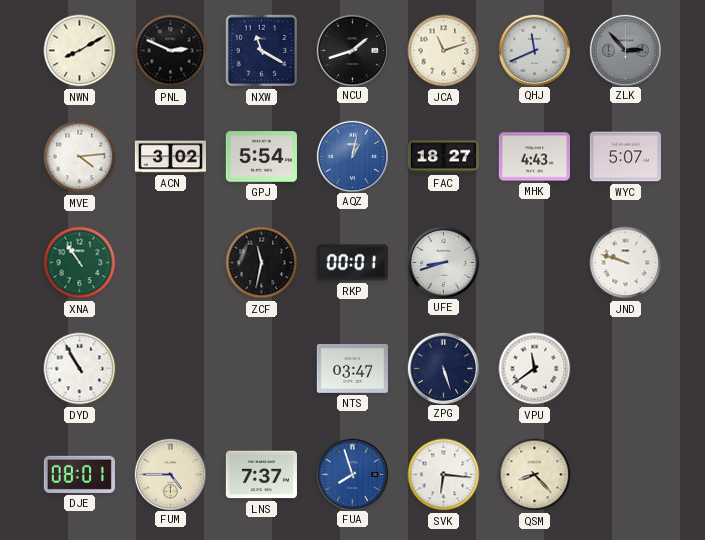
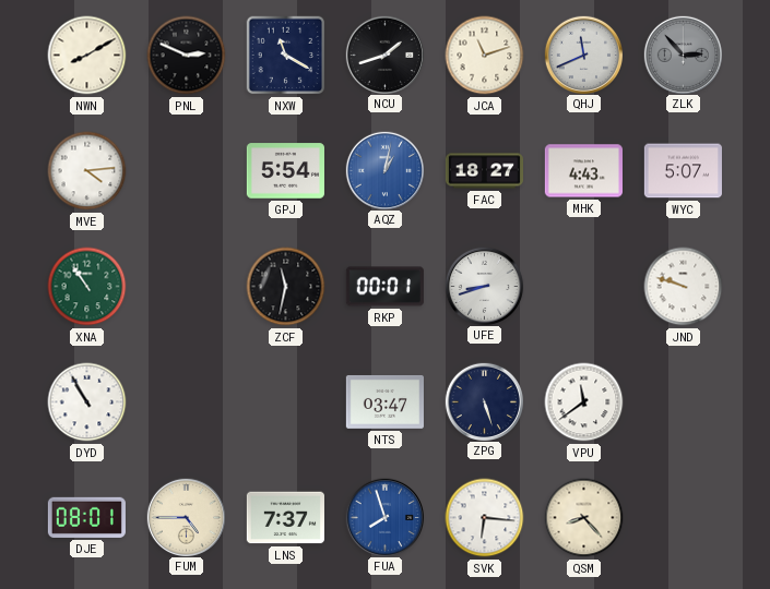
ACN: 3:02 -> none
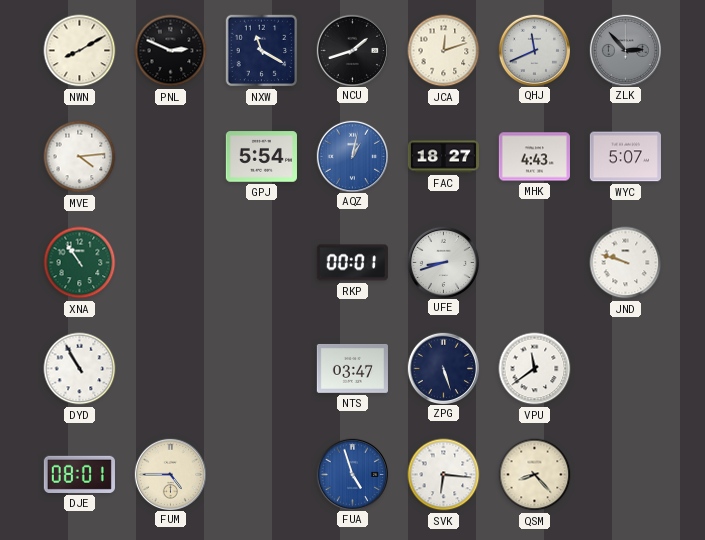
JCA: 11:12 -> 12:12
ZCF: 11:32 -> none
LNS: 7:37 -> none
FUA: 7:57 -> 4:57
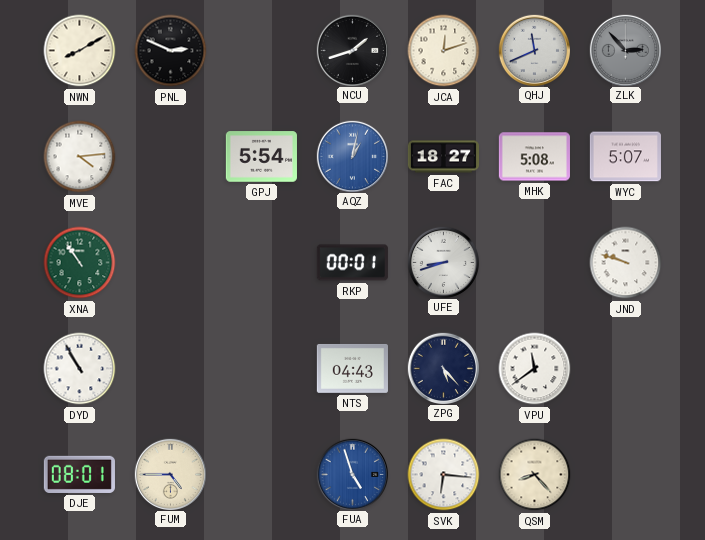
NXW: 11:20 -> none
MHK: 4:43 -> 5:08
NTS: 03:47 -> 04:43
ZPG: 5:27 -> 5:23
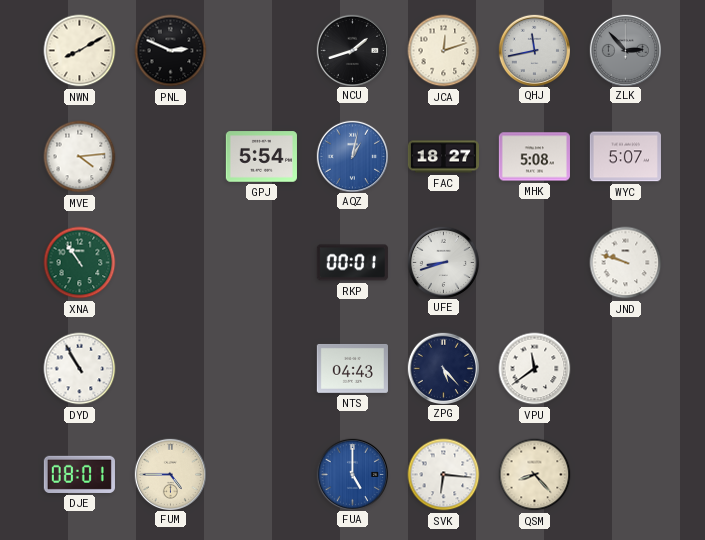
QHJ: 11:41 -> 11:43
FUA: 4:57 -> 5:00
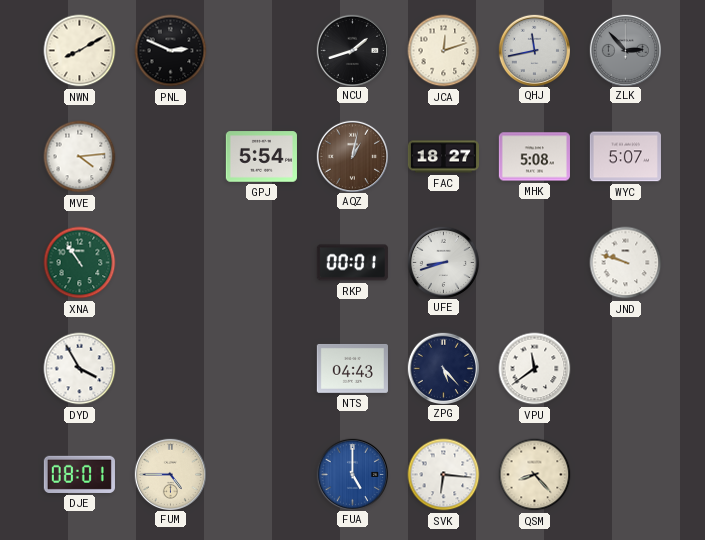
AQZ dial: blue -> brown
DYD: 10:55 -> 3:55
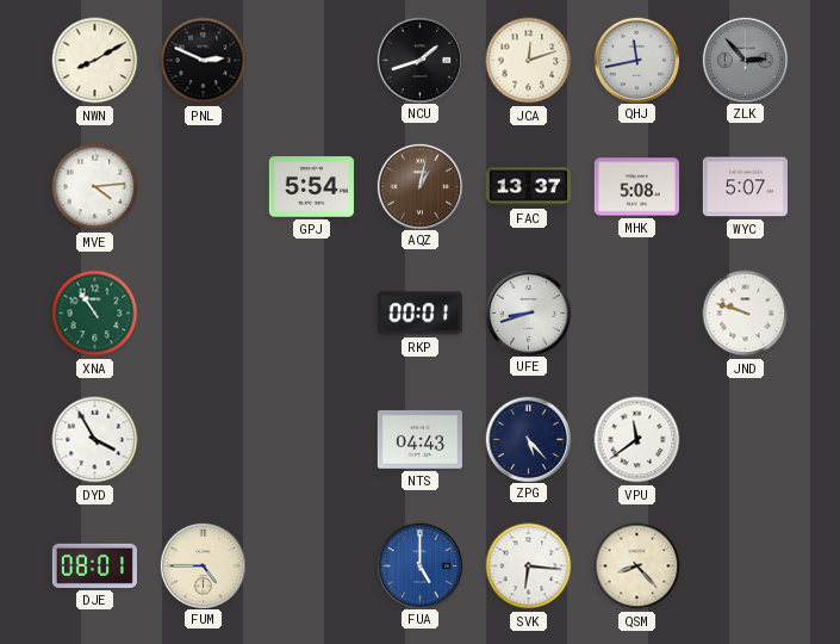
FAC: 18:27 -> 13:37
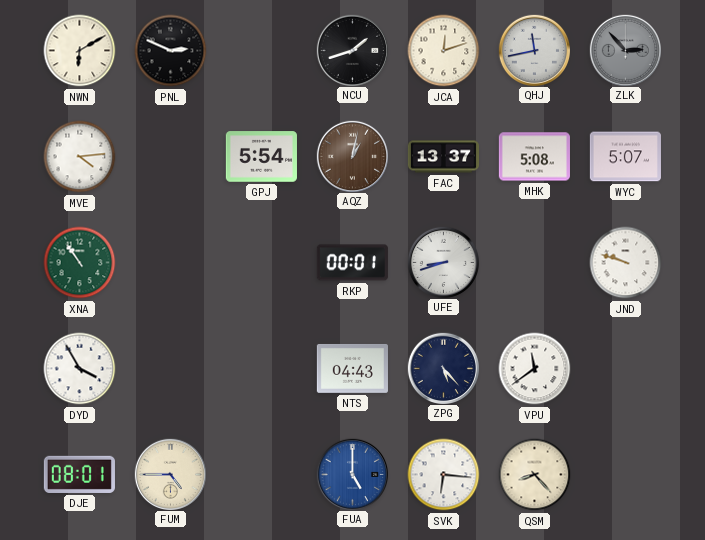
NWN: 8:10 -> 6:10
